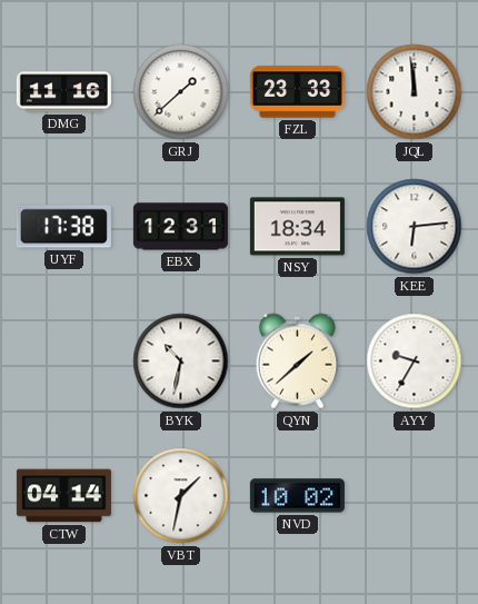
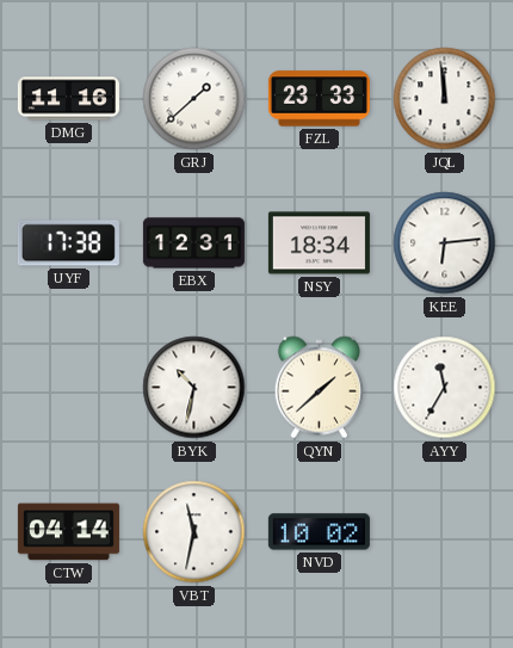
AYY: 9:35 -> 11:35
VBT: 1:32 -> 11:32
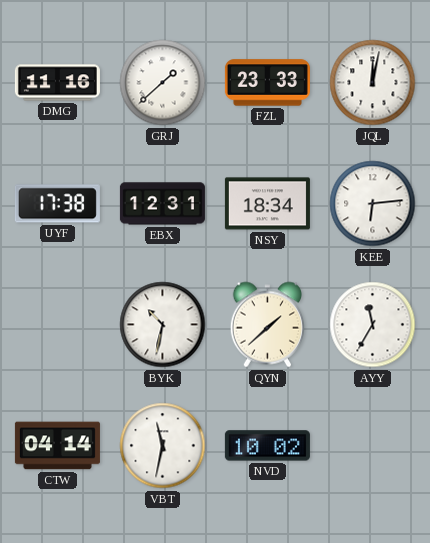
JQL: 11:59 -> 12:02
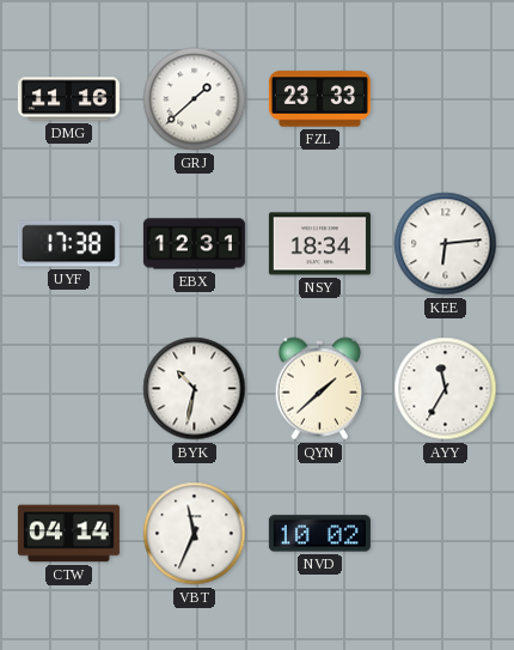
JQL: 12:02 -> none
VBT: 11:32 -> 11:34
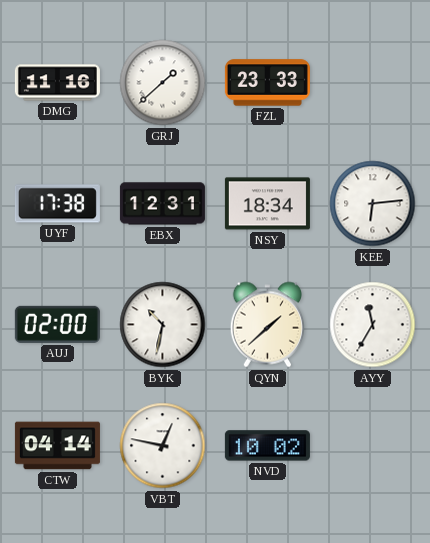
AUJ: none -> 02:00
VBT: 11:34 -> 12:47
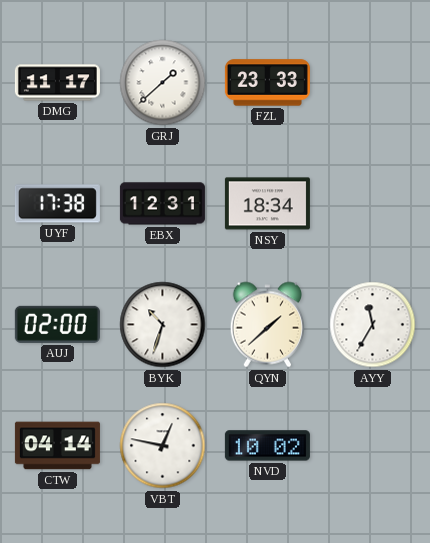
DMG: 11:16 -> 11:17
KEE: 6:14 -> none
BYK: 10:32 -> 10:33
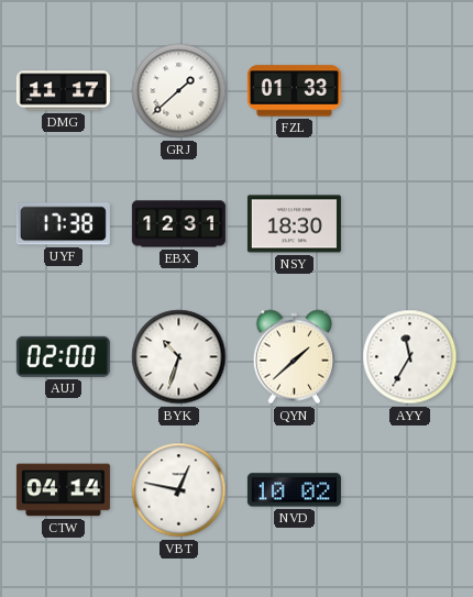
FZL: 23:33 -> 01:33
NSY: 18:34 -> 18:30
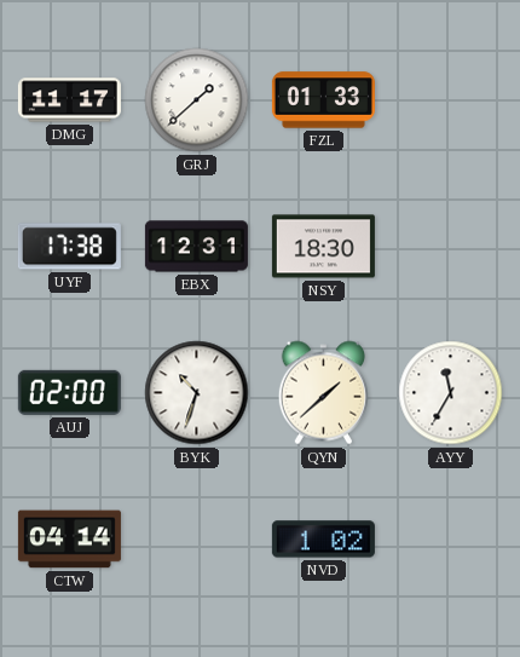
VBT: 12:47 -> none
NVD: 10:02 -> 1:02
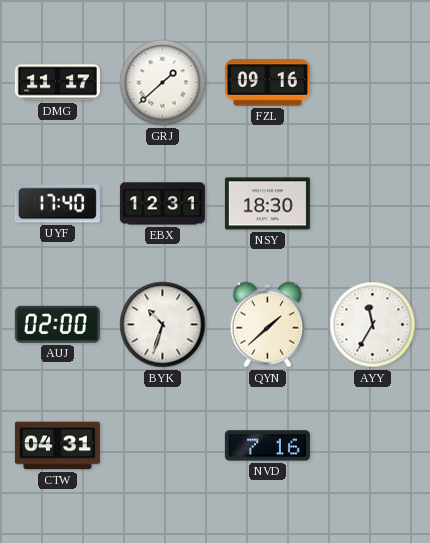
FZL: 01:33 -> 09:16
UYF: 17:38 -> 17:40
CTW: 04:14 -> 04:31
NVD: 1:02 -> 7:16
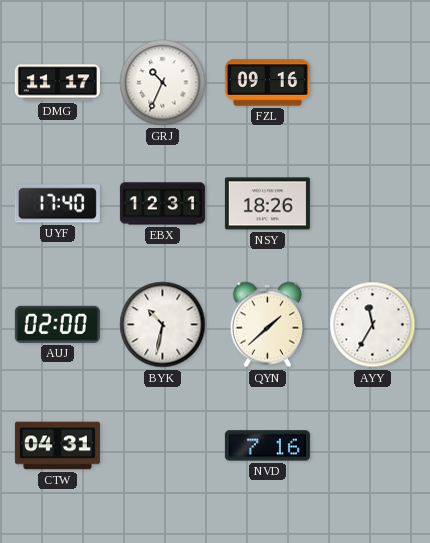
GRJ: 1:38 -> 10:34
NSY: 18:30 -> 18:26
BYK: 10:33 -> 10:32
